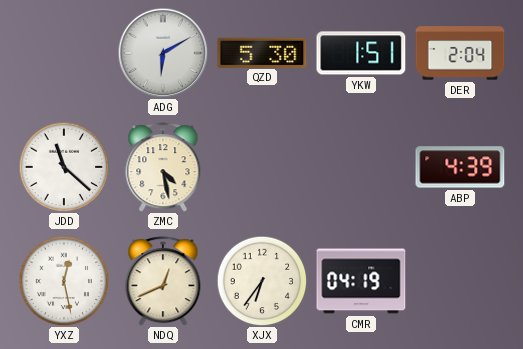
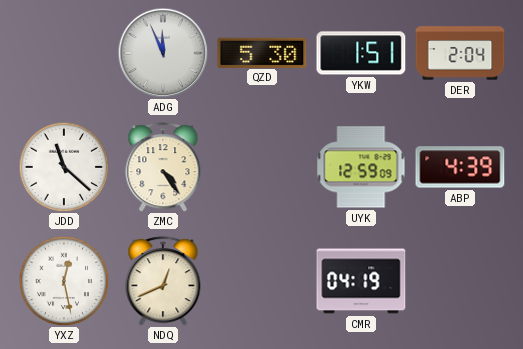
ADG: 6:10 -> 11:56
ZMC: 4:28 -> 4:24
UYK: none -> 12:59
XJX: 6:36 -> none
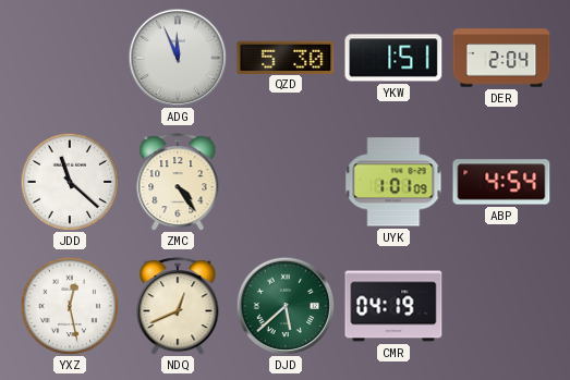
UYK: 12:59 -> 1:01
ABP: 4:39 -> 4:54
DJD: none -> 5:38
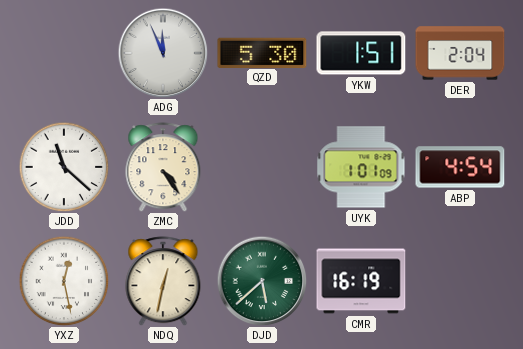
NDQ: 12:41 -> 12:32
CMR: 04:19 -> 16:19
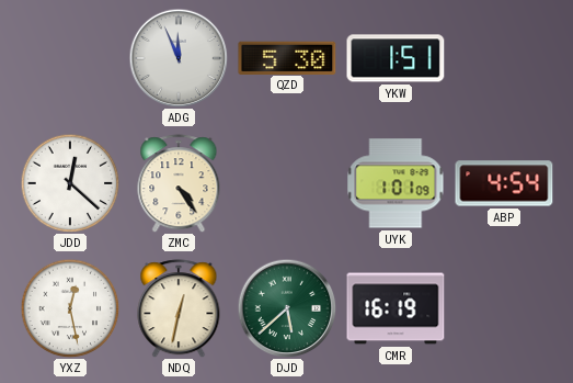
DER: 2:04 -> none
JDD: 11:22 -> 12:22
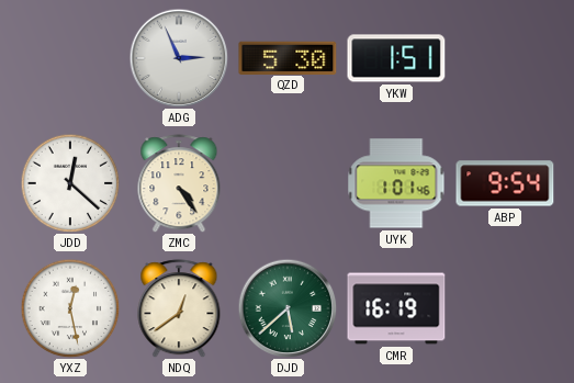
ADG: 11:56 -> 2:56
UYK: 1:01:09 -> 1:01:46
ABP: 4:54 -> 9:54
NDQ: 12:32 -> 12:39
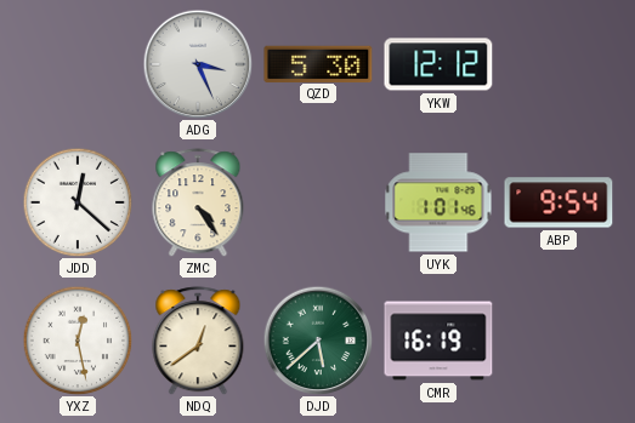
ADG: 2:56 -> 3:26
YKW: 1:51 -> 12:12
